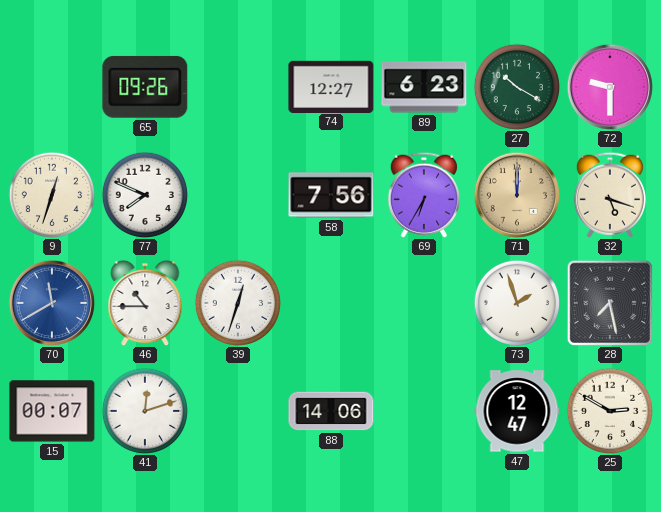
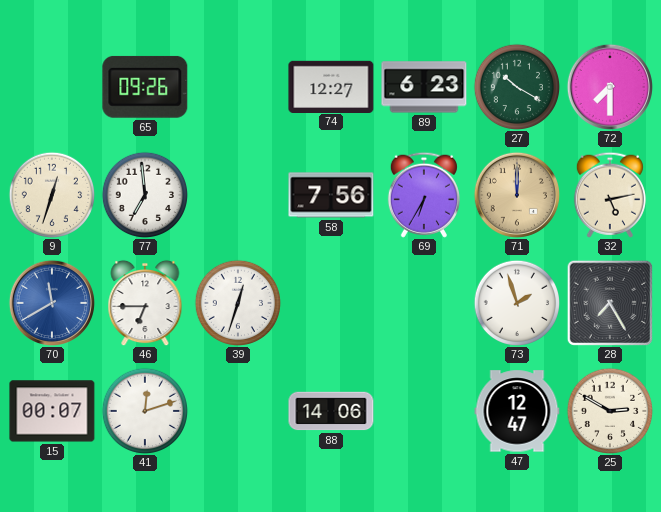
72: 9:30 -> 7:30
77: 7:49 -> 6:59
32: 5:18 -> 5:13
46: 10:45 -> 6:45
28: 7:28 -> 7:25
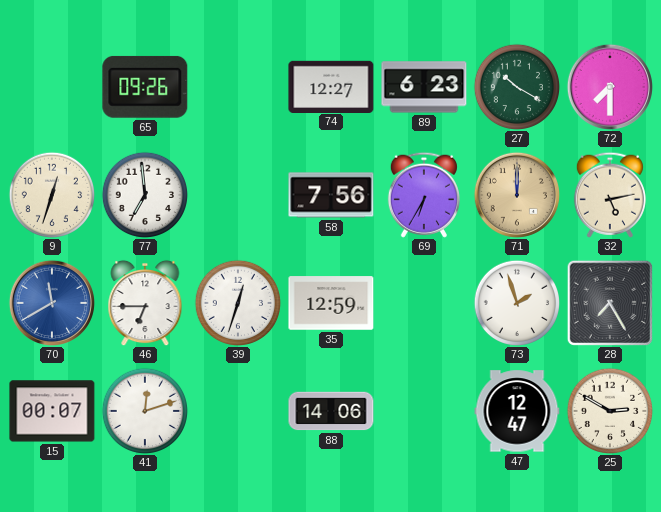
35: none -> 12:59
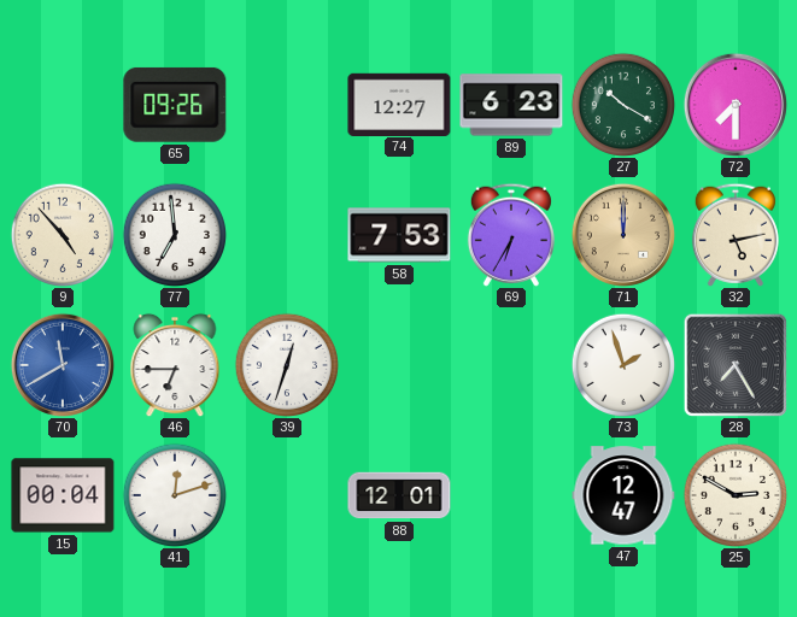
9: 12:33 -> 4:53
58: 7:56 -> 7:53
35: 12:59 -> none
15: 00:07 -> 00:04
88: 14:06 -> 12:01
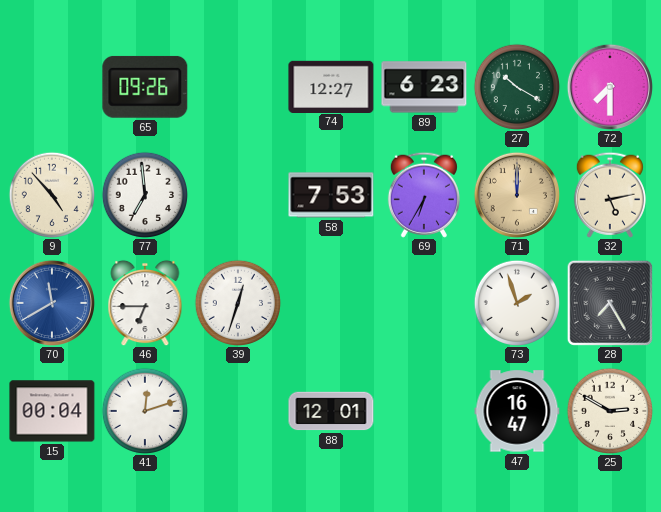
47: 12:47 -> 16:47
